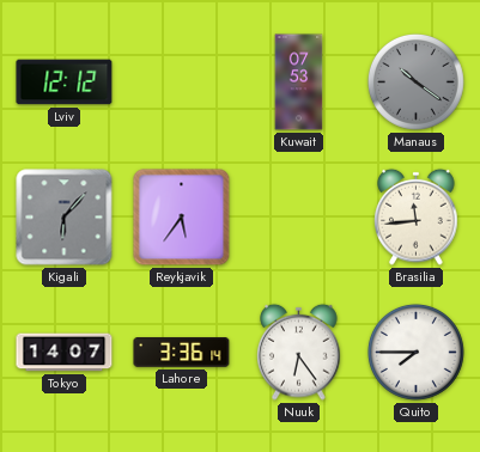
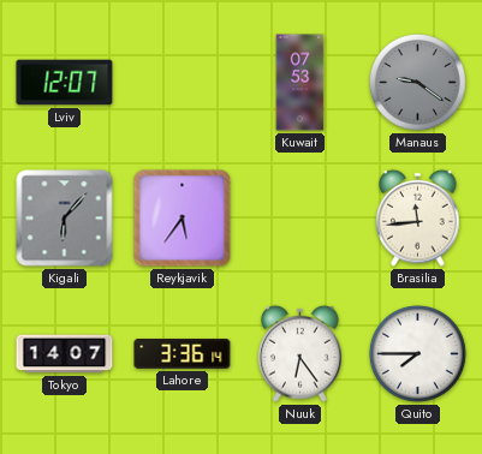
Lviv: 12:12 -> 12:07
Manaus: 10:21 -> 9:21
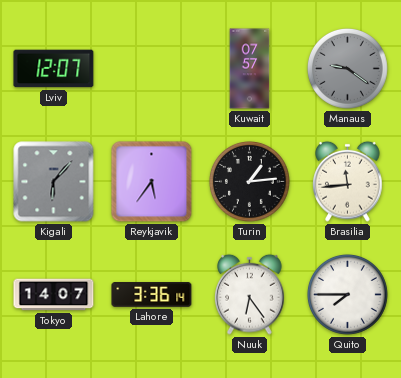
Kuwait: 07:53 -> 07:57
Turin: none -> 1:14
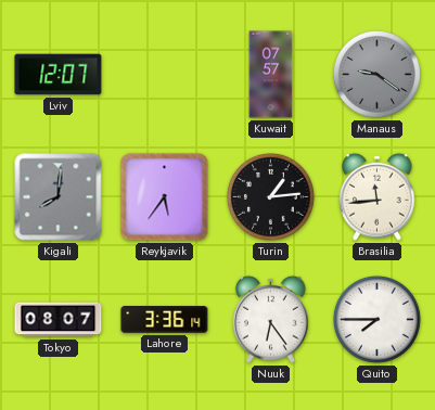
Kigali: 6:07 -> 8:01
Tokyo: 14:07 -> 08:07
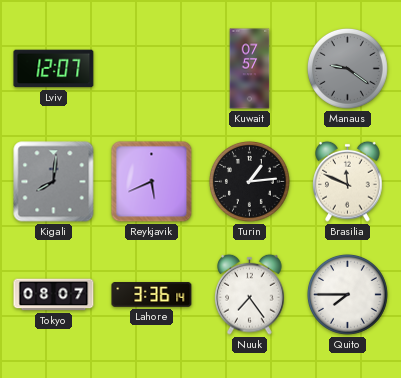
Reykjavik: 5:36 -> 5:41
Brasilia: 11:44 -> 11:49
Nuuk: 6:24 -> 7:24
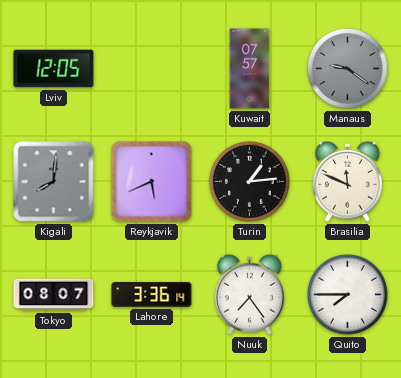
Lviv: 12:07 -> 12:05
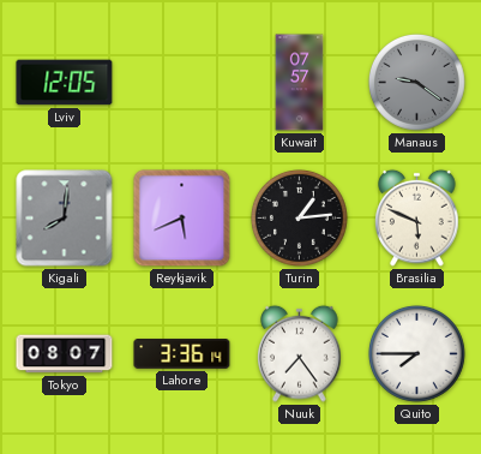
Brasilia: 11:49 -> 5:49
